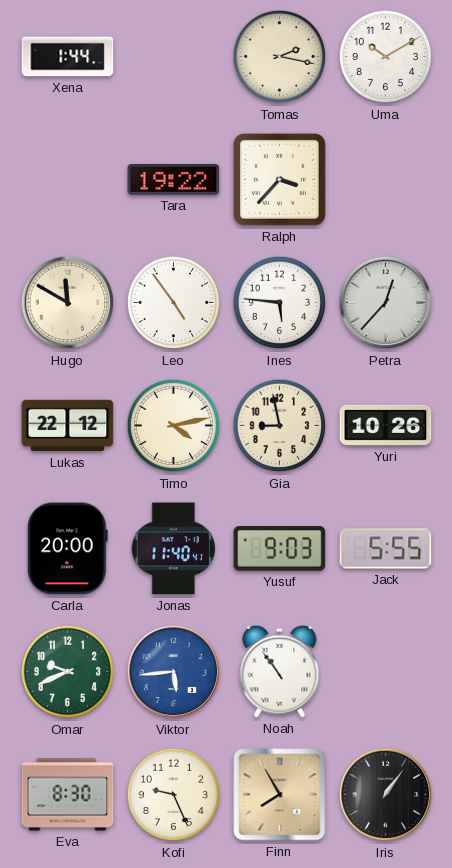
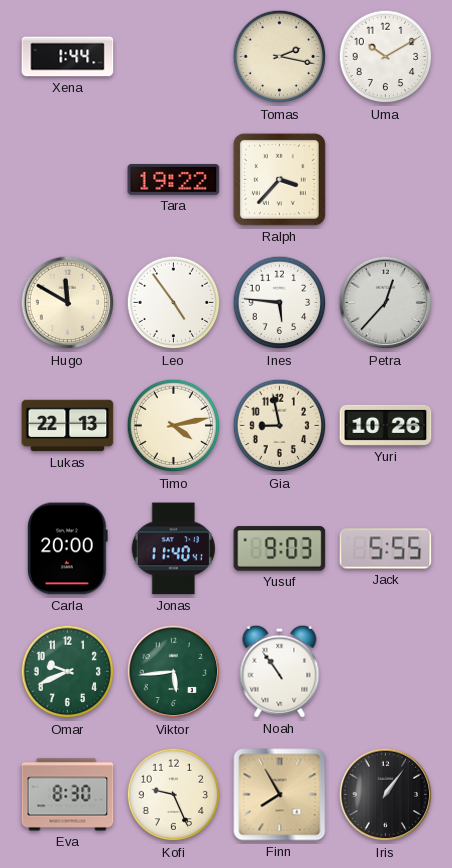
Lukas: 22:12 -> 22:13
Viktor dial: blue -> green
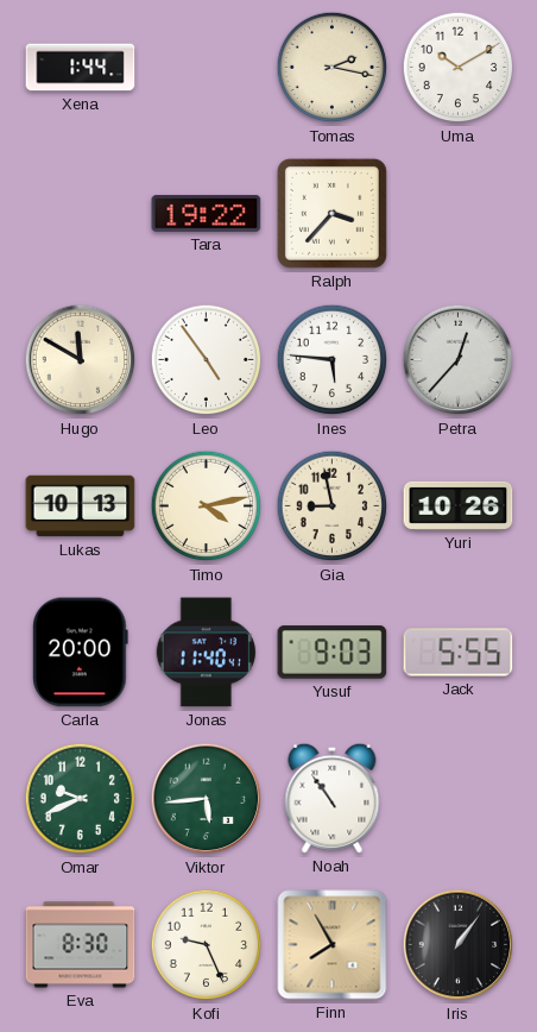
Lukas: 22:13 -> 10:13
